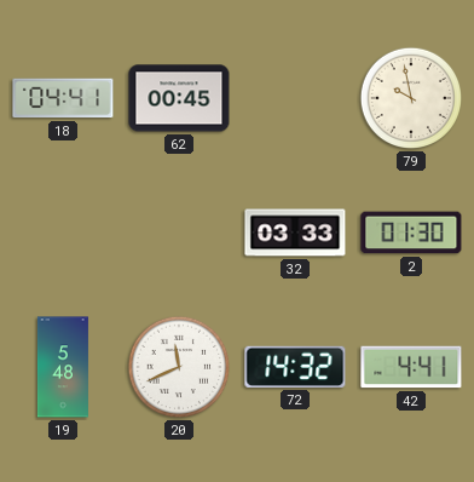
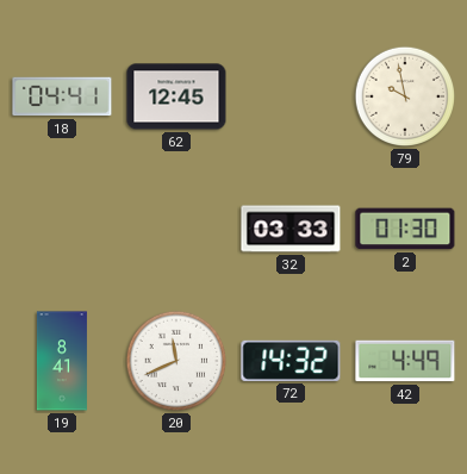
62: 00:45 -> 12:45
19: 5:48 -> 8:41
42: 4:41 -> 4:49
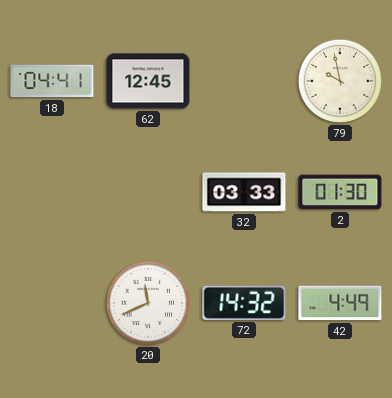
19: 8:41 -> none
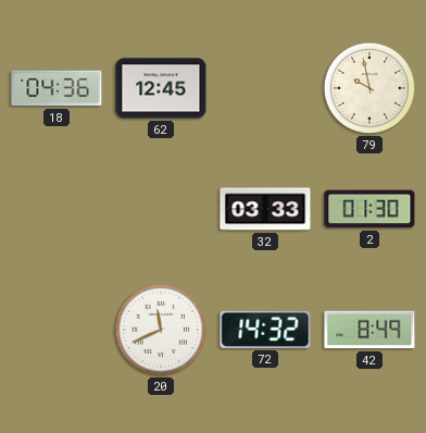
18: 04:41 -> 04:36
42: 4:49 -> 8:49
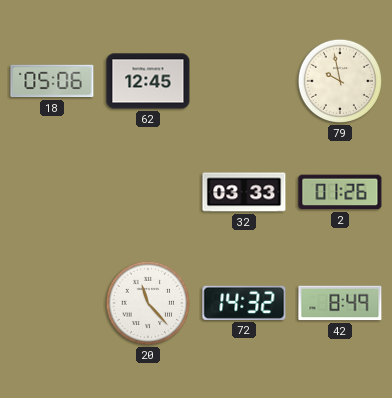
18: 04:36 -> 05:06
2: 01:30 -> 01:26
20: 11:41 -> 11:23
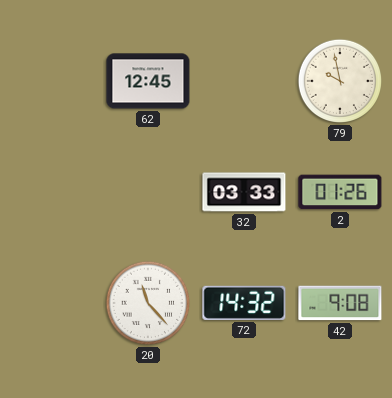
18: 05:06 -> none
42: 8:49 -> 9:08
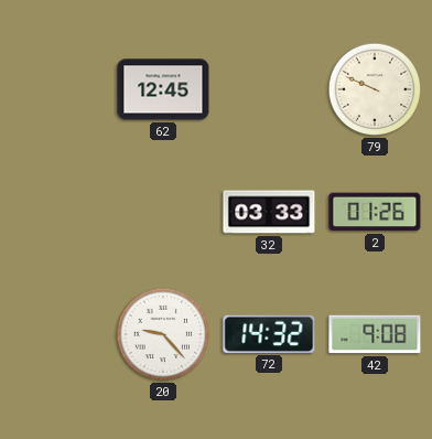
79: 9:58 -> 9:49
20: 11:23 -> 9:23
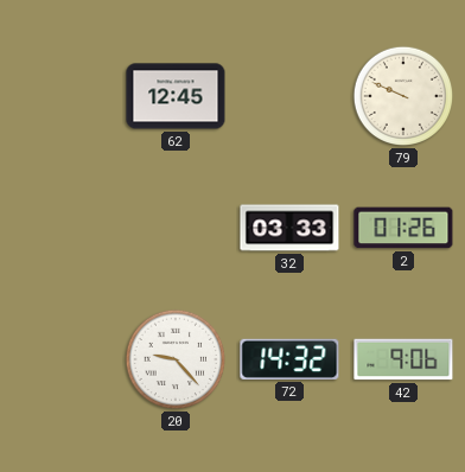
42: 9:08 -> 9:06
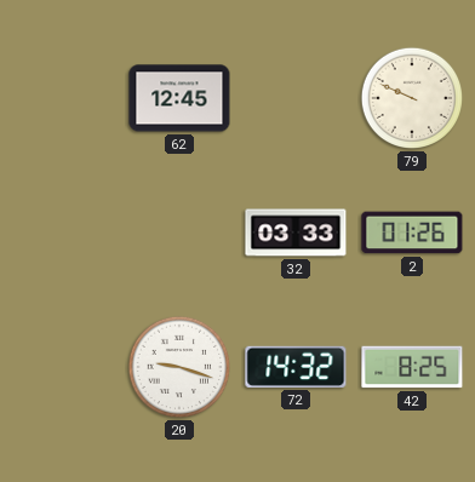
20: 9:23 -> 9:18
42: 9:06 -> 8:25
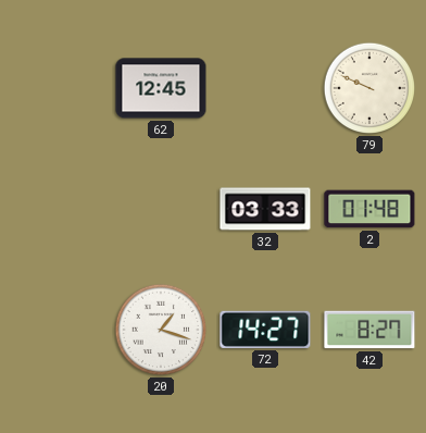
2: 01:26 -> 01:48
20: 9:18 -> 1:18
72: 14:32 -> 14:27
42: 8:25 -> 8:27
